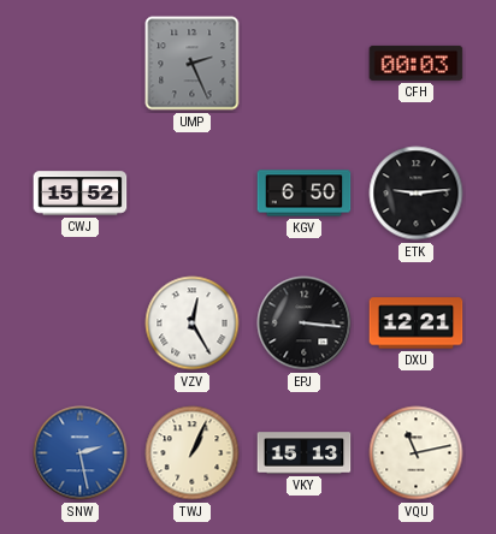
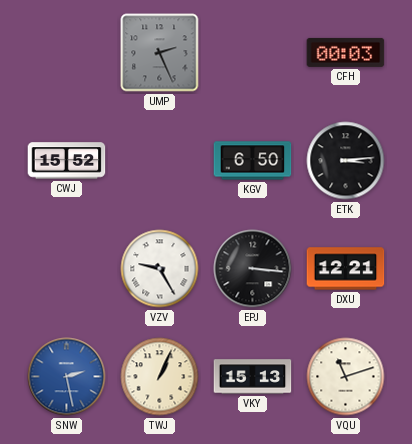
ETK: 9:14 -> 3:14
VZV: 12:25 -> 9:25
VQU: 11:13 -> 11:12
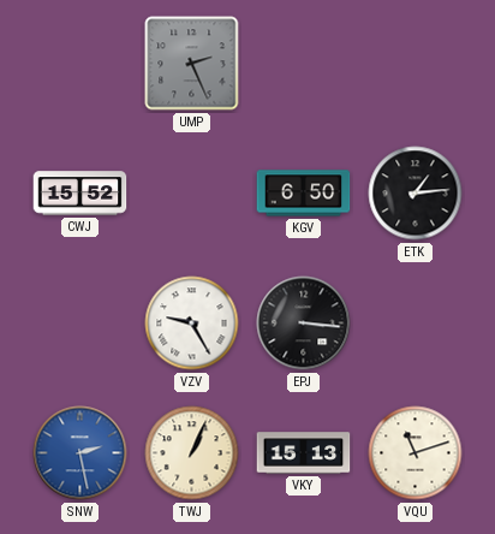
CFH: 00:03 -> none
ETK: 3:14 -> 1:14
DXU: 12:21 -> none
